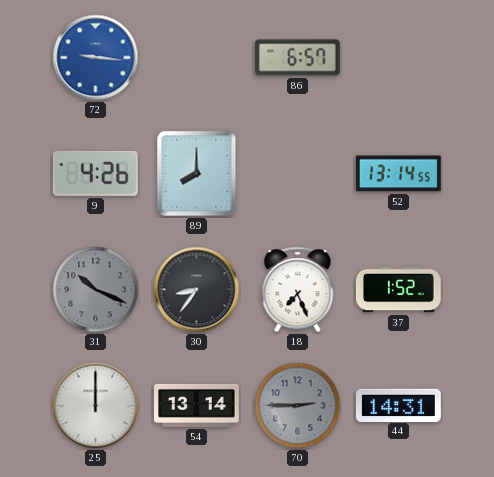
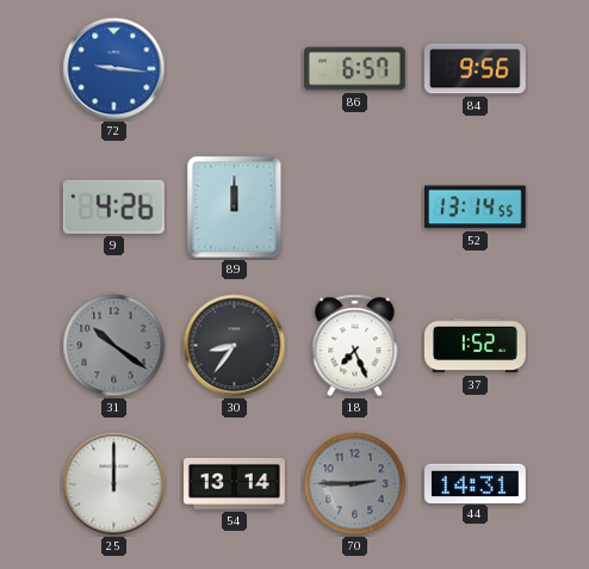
84: none -> 9:56
89: 8:00 -> 12:00
31: 10:19 -> 10:21
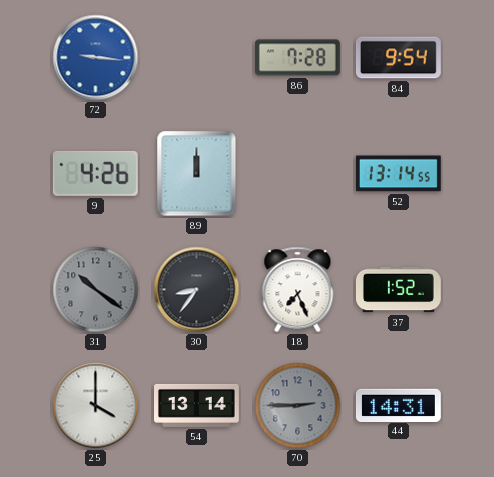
86: 6:57 -> 7:28
84: 9:56 -> 9:54
25: 12:00 -> 4:00
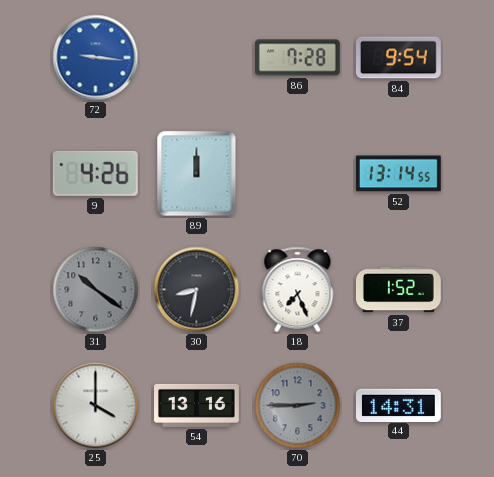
30: 8:36 -> 8:32
54: 13:14 -> 13:16
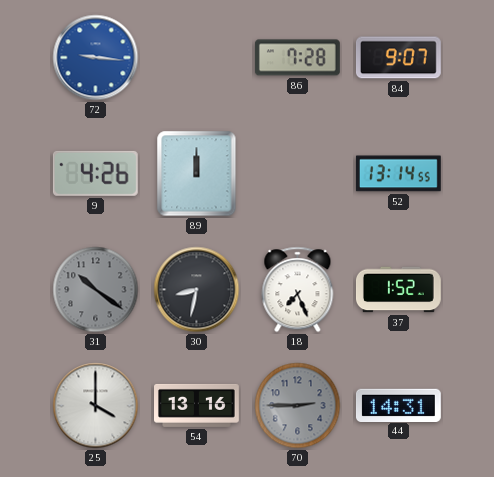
84: 9:54 -> 9:07
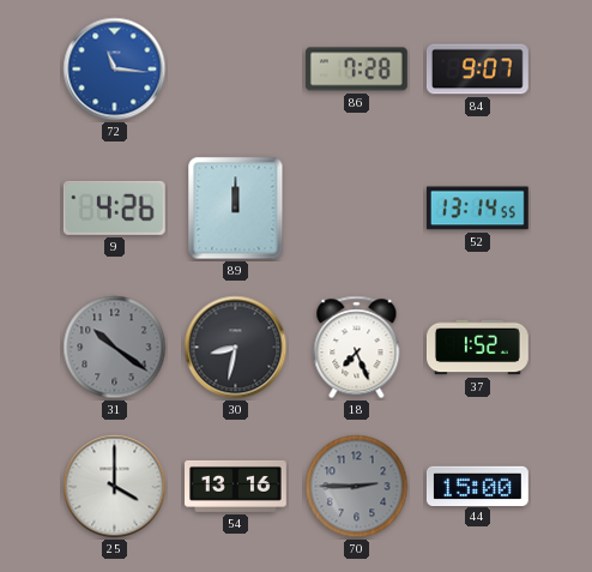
72: 9:16 -> 11:16
44: 14:31 -> 15:00
